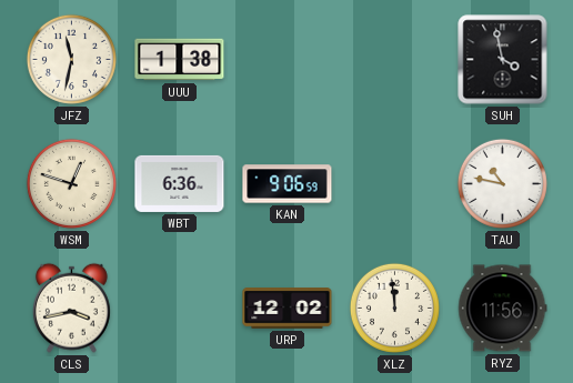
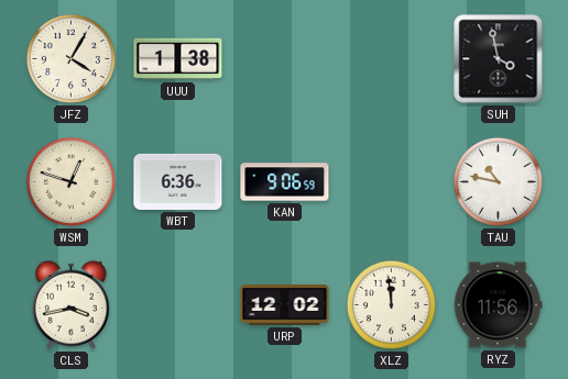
JFZ: 11:32 -> 4:05
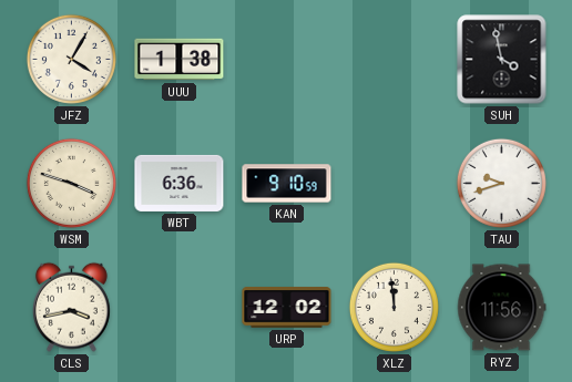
WSM: 12:48 -> 3:48
KAN: 9:06 -> 9:10
TAU: 10:47 -> 9:42
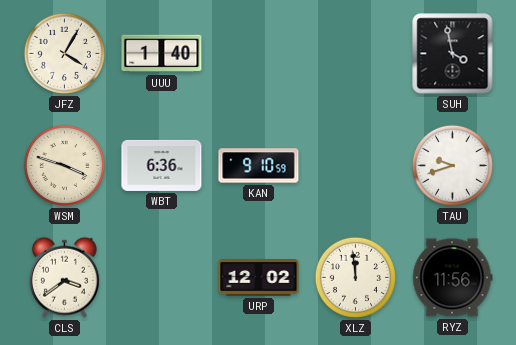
UUU: 1:38 -> 1:40
CLS: 3:43 -> 3:39
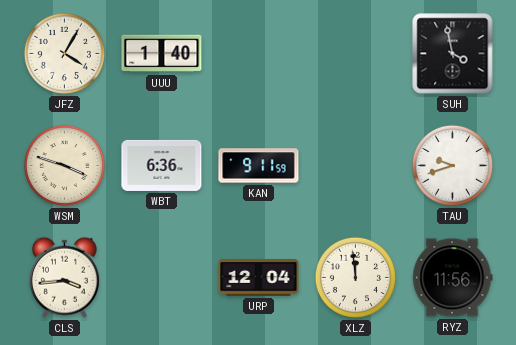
KAN: 9:10 -> 9:11
CLS: 3:39 -> 3:44
URP: 12:02 -> 12:04
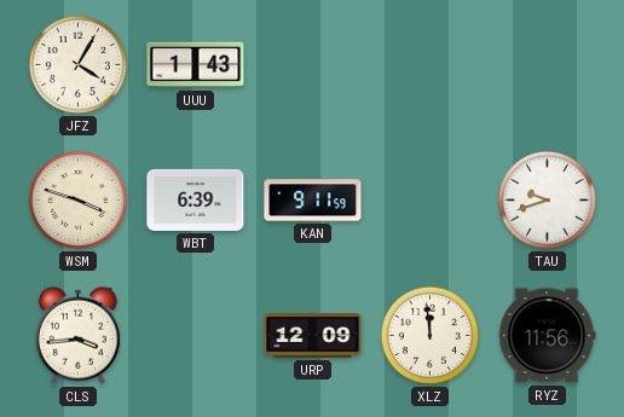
UUU: 1:40 -> 1:43
SUH: 3:58 -> none
WBT: 6:36 -> 6:39
URP: 12:04 -> 12:09
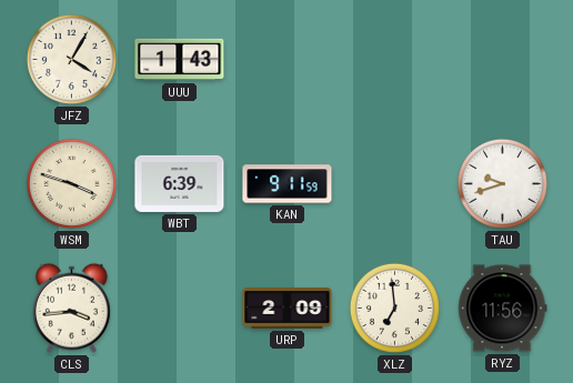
URP: 12:09 -> 2:09
XLZ: 11:59 -> 6:59
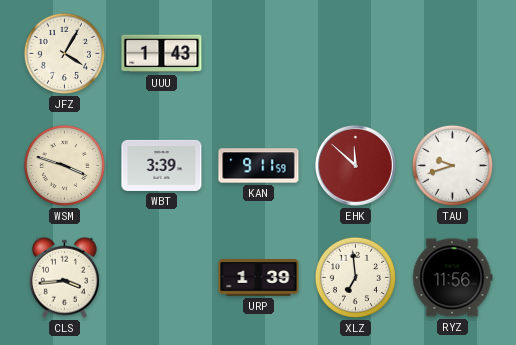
WBT: 6:39 -> 3:39
EHK: none -> 11:52
URP: 2:09 -> 1:39
